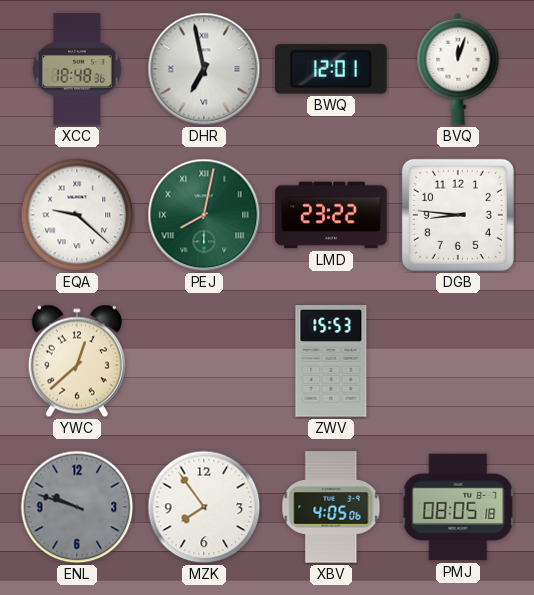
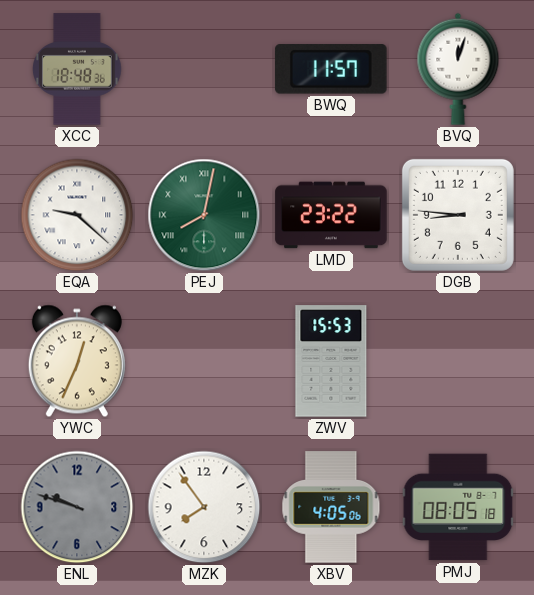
DHR: 6:58 -> none
BWQ: 12:01 -> 11:57
YWC: 12:38 -> 12:34
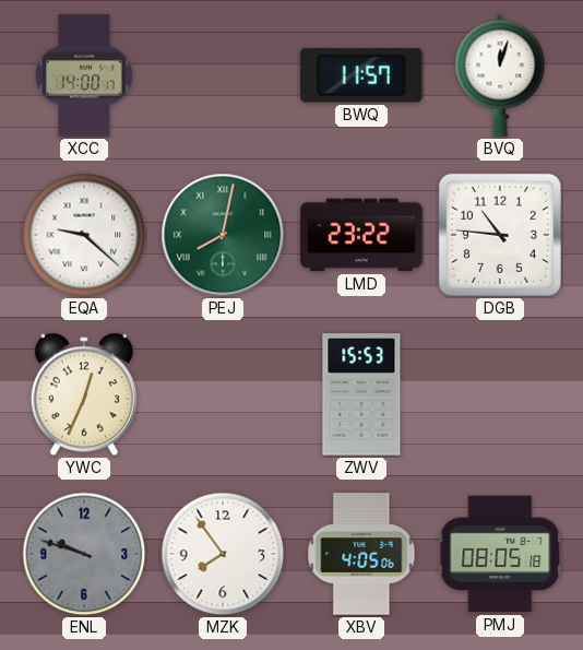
XCC: 18:48 -> 14:00
DGB: 8:46 -> 10:46
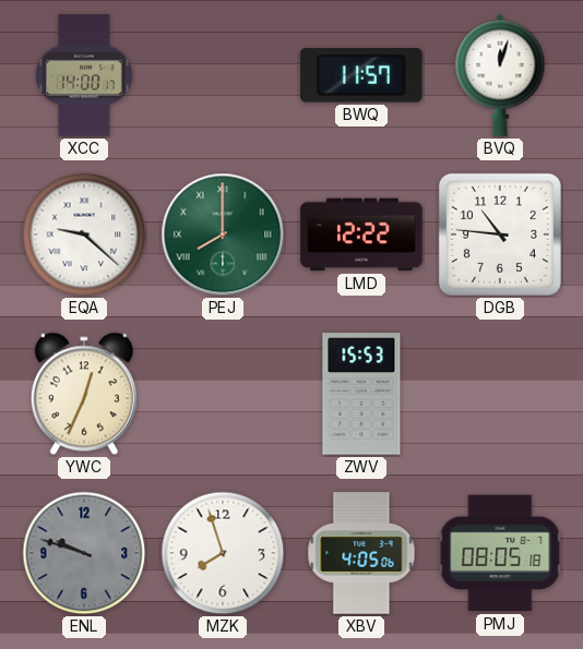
PEJ: 8:02 -> 8:00
LMD: 23:22 -> 12:22
MZK: 7:54 -> 7:57
